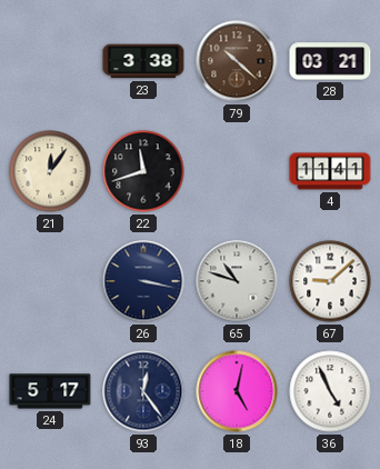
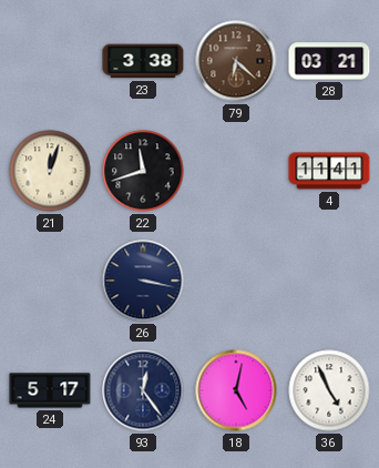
79: 10:22 -> 6:22
21: 12:06 -> 12:03
65: 10:48 -> none
67: 9:08 -> none
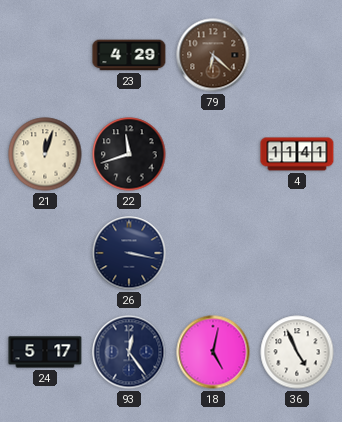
23: 3:38 -> 4:29
28: 03:21 -> none
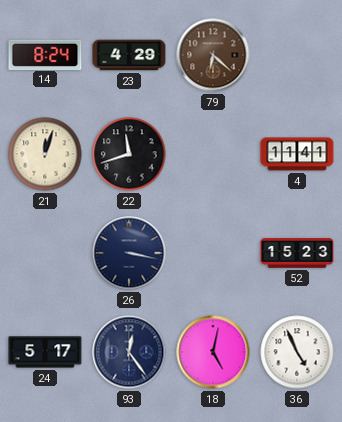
14: none -> 8:24
52: none -> 15:23
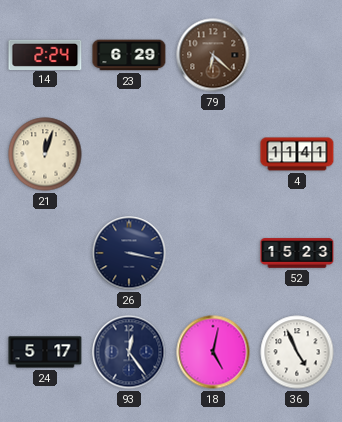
14: 8:24 -> 2:24
23: 4:29 -> 6:29
22: 11:42 -> none
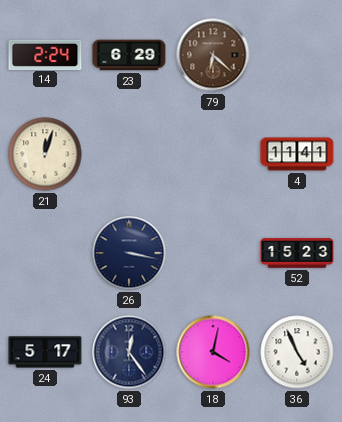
18: 5:02 -> 4:02
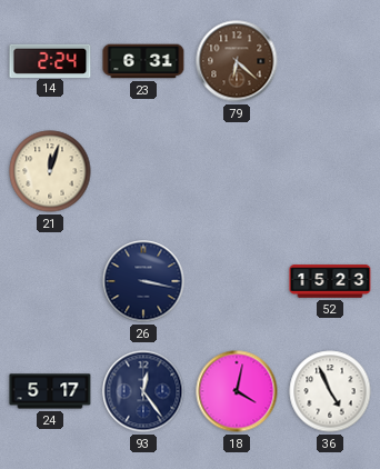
23: 6:29 -> 6:31
4: 11:41 -> none
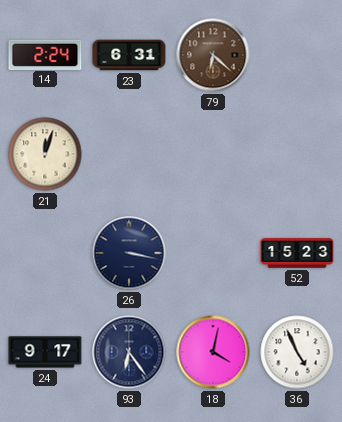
24: 5:17 -> 9:17
93: 12:24 -> 6:24
